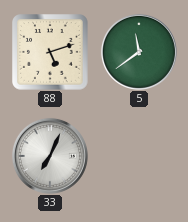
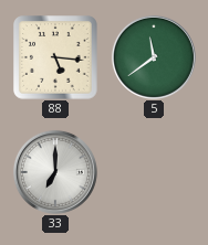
88: 5:12 -> 5:16
33: 7:04 -> 7:00
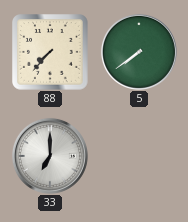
88: 5:16 -> 7:37
5: 11:39 -> 7:39
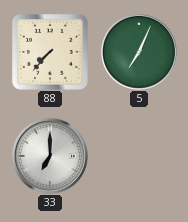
5: 7:39 -> 7:04
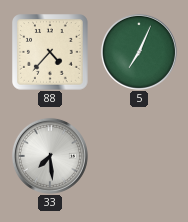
88: 7:37 -> 4:37
33: 7:00 -> 7:29
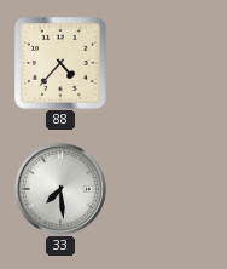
5: 7:04 -> none
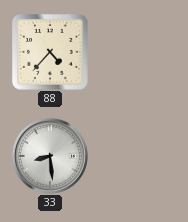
33: 7:29 -> 8:29
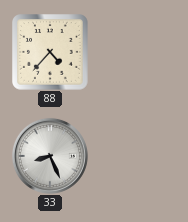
33: 8:29 -> 8:26
